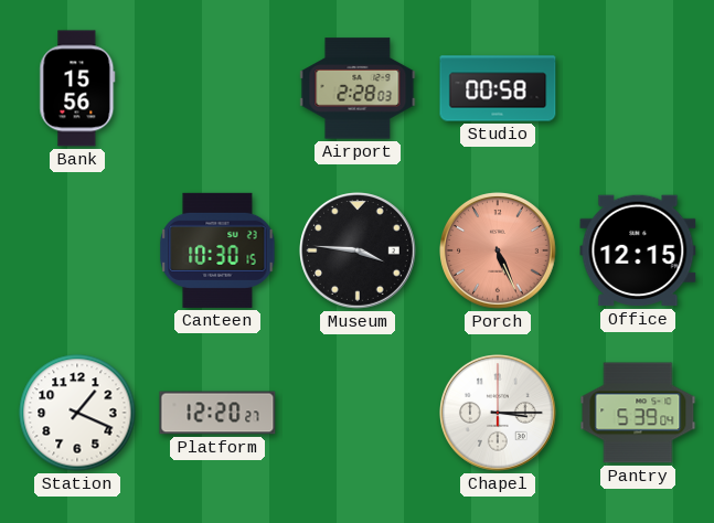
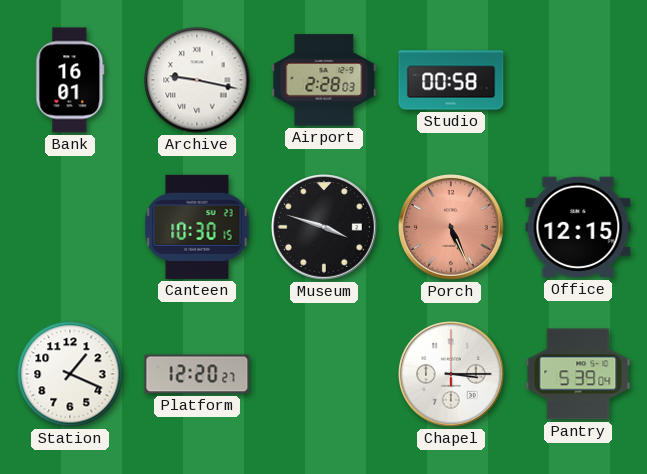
Bank: 15:56 -> 16:01
Archive: none -> 9:17
Museum: 3:46 -> 3:48
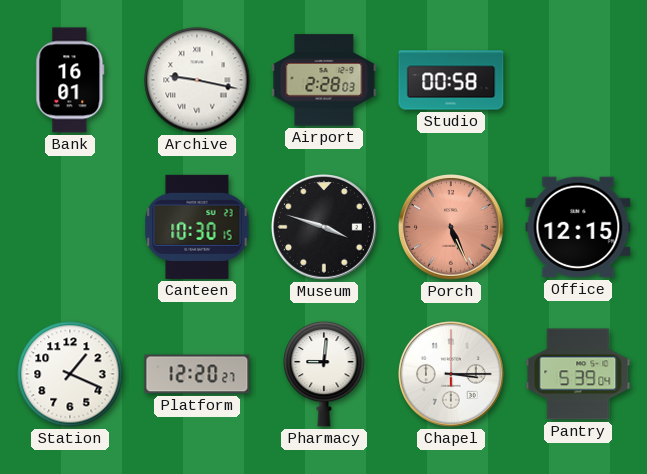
Pharmacy: none -> 9:01
